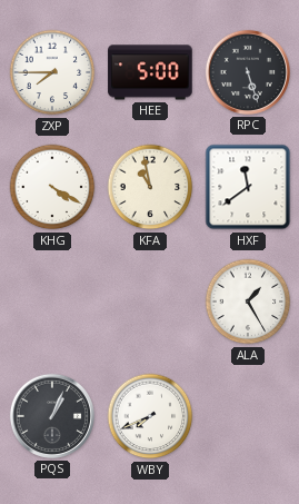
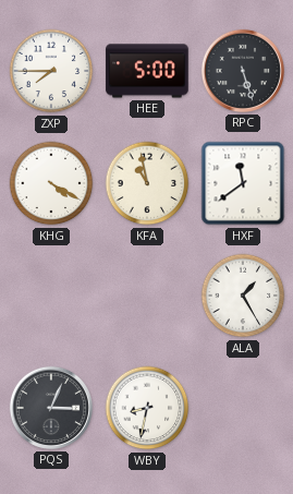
PQS: 1:04 -> 3:04
WBY: 7:41 -> 8:32
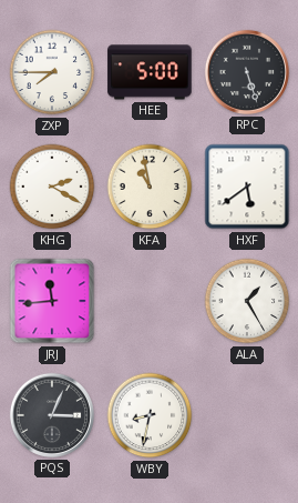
KHG: 4:20 -> 2:20
HXF: 11:39 -> 5:39
JRJ: none -> 11:44
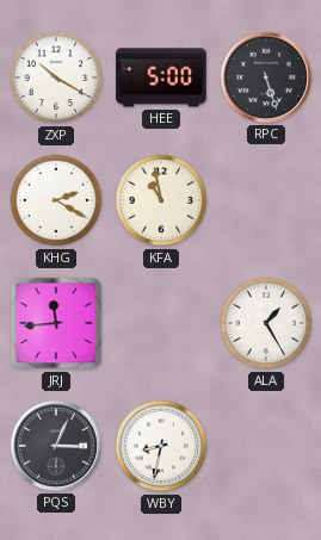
ZXP: 7:45 -> 10:20
HXF: 5:39 -> none
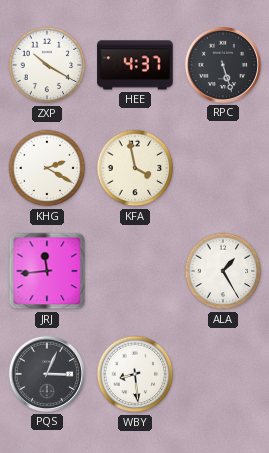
HEE: 5:00 -> 4:37
KFA: 10:58 -> 3:58
WBY: 8:32 -> 8:29
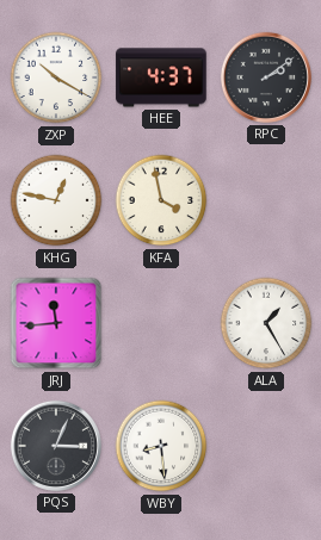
RPC: 5:27 -> 2:09
KHG: 2:20 -> 12:47
